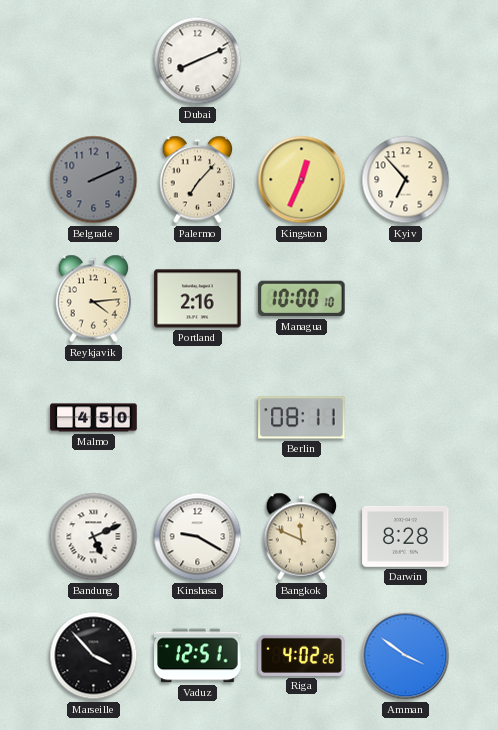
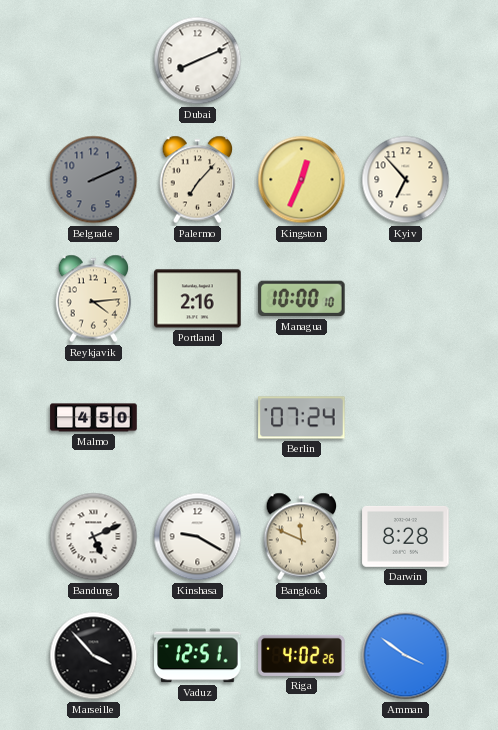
Berlin: 08:11 -> 07:24
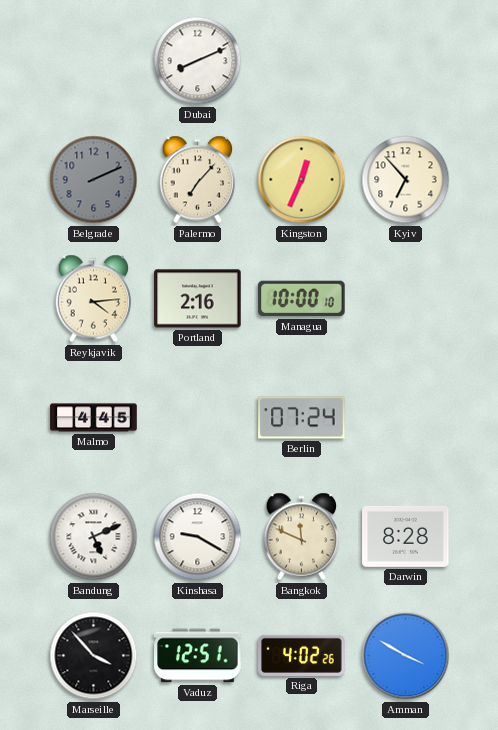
Malmo: 4:50 -> 4:45
Amman: 3:51 -> 3:50
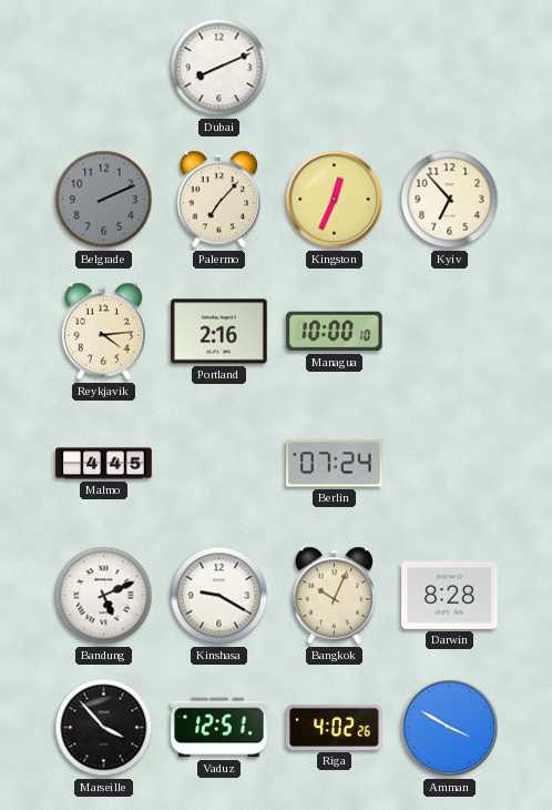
Bangkok: 11:49 -> 10:04
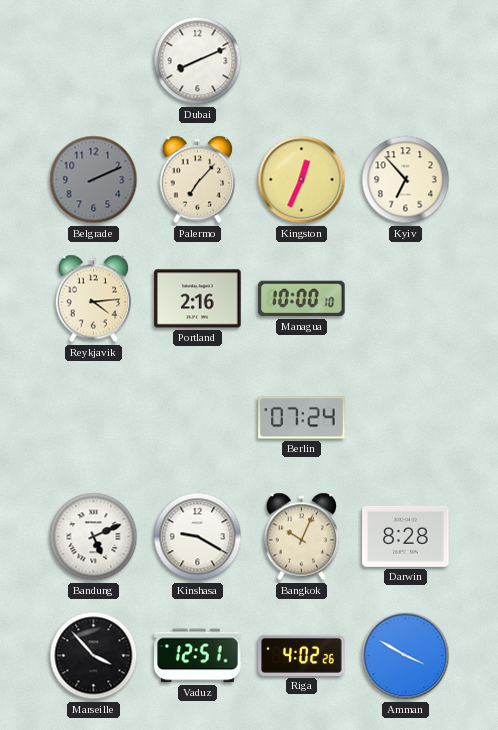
Malmo: 4:45 -> none
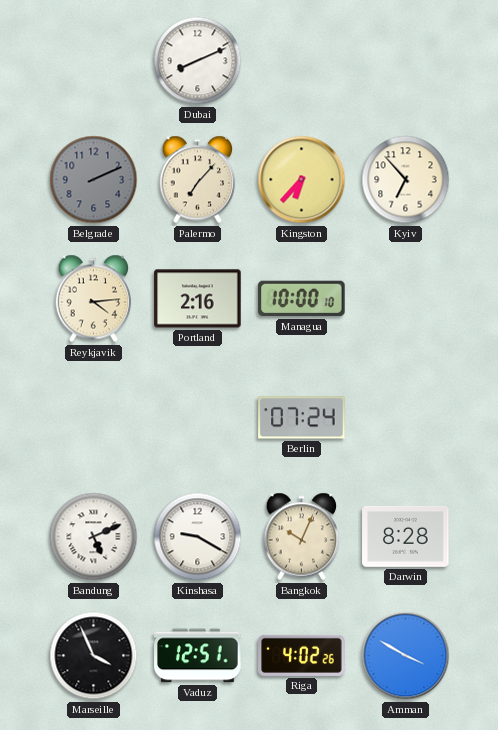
Kingston: 12:34 -> 6:37
Marseille: 3:53 -> 3:56
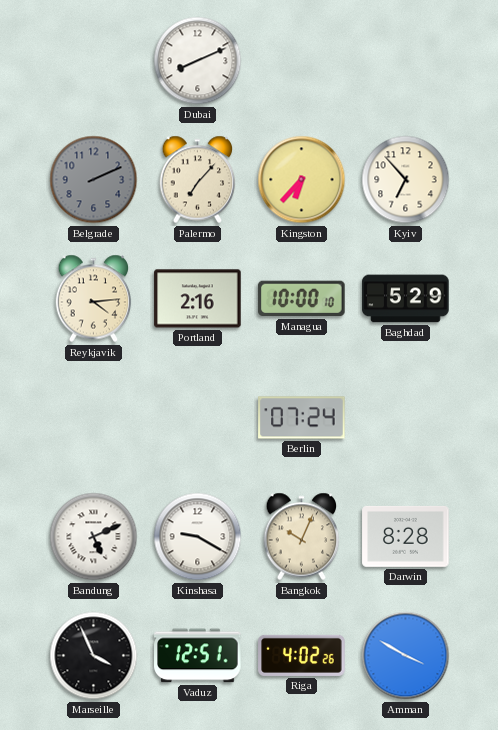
Baghdad: none -> 5:29
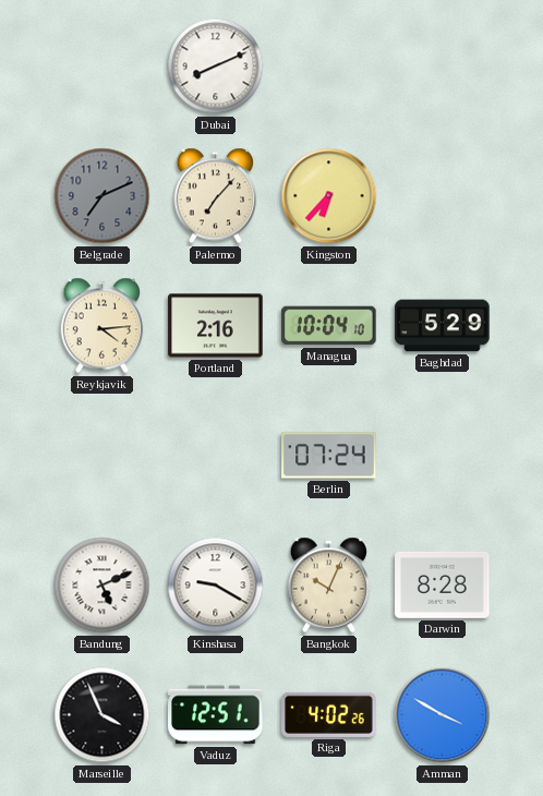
Belgrade: 2:11 -> 7:11
Kyiv: 6:53 -> none
Managua: 10:00 -> 10:04
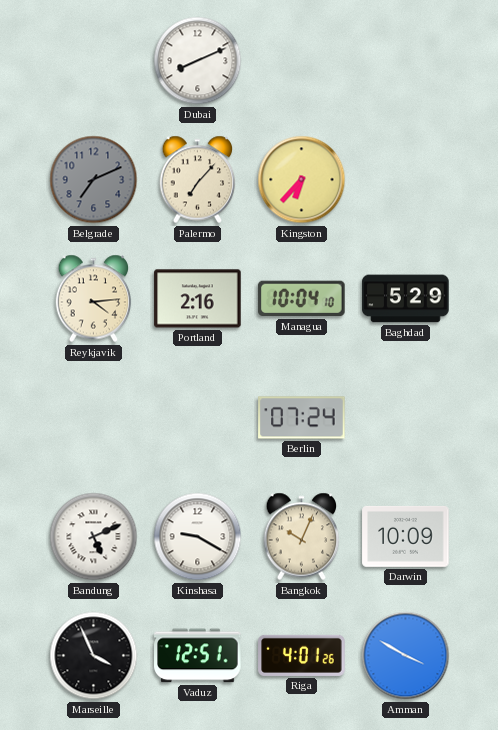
Darwin: 8:28 -> 10:09
Riga: 4:02 -> 4:01
